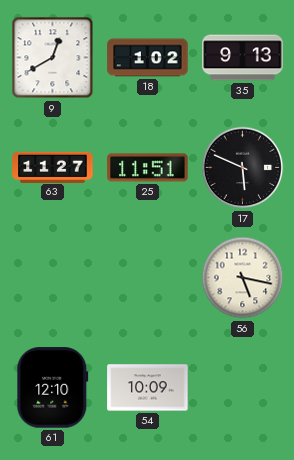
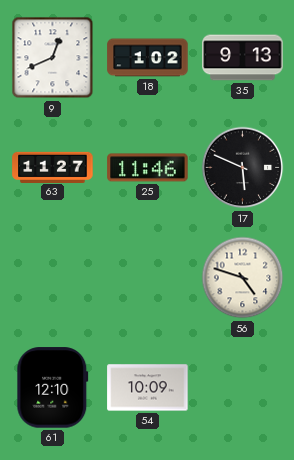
9: 12:40 -> 12:41
25: 11:51 -> 11:46
56: 5:17 -> 4:48
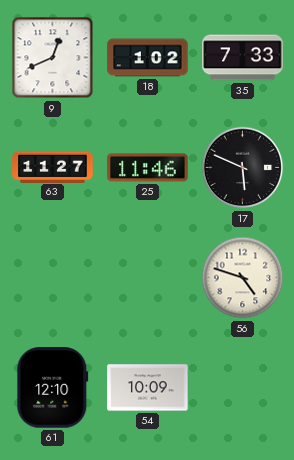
35: 9:13 -> 7:33
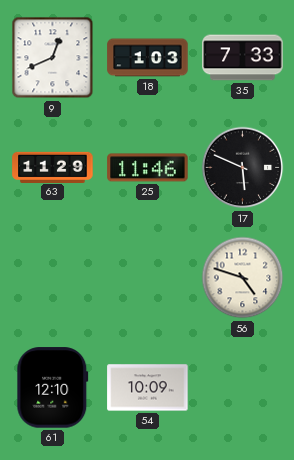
18: 1:02 -> 1:03
63: 11:27 -> 11:29
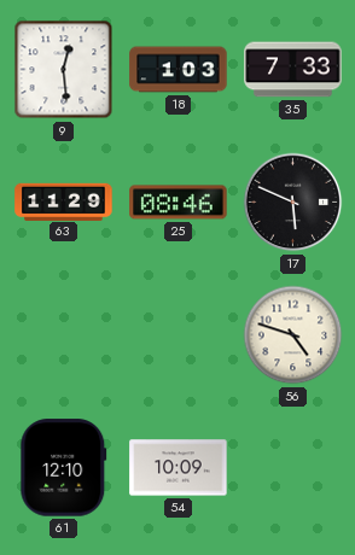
9: 12:41 -> 12:29
25: 11:46 -> 08:46
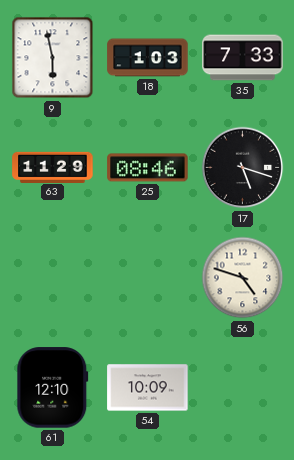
9: 12:29 -> 5:58
17: 5:49 -> 5:18
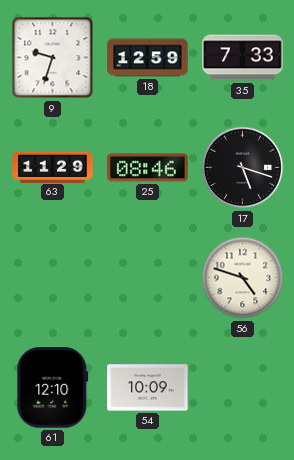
9: 5:58 -> 9:33
18: 1:03 -> 12:59
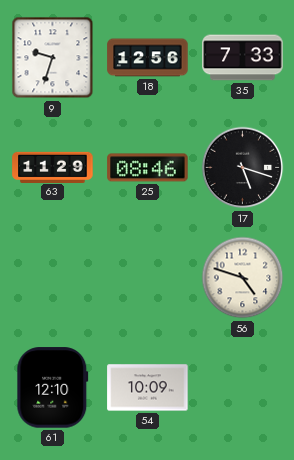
18: 12:59 -> 12:56
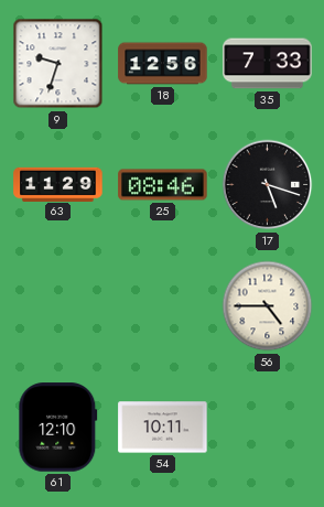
56: 4:48 -> 4:45
54: 10:09 -> 10:11
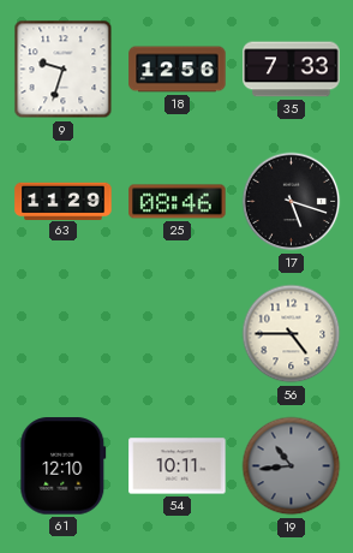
19: none -> 10:44
